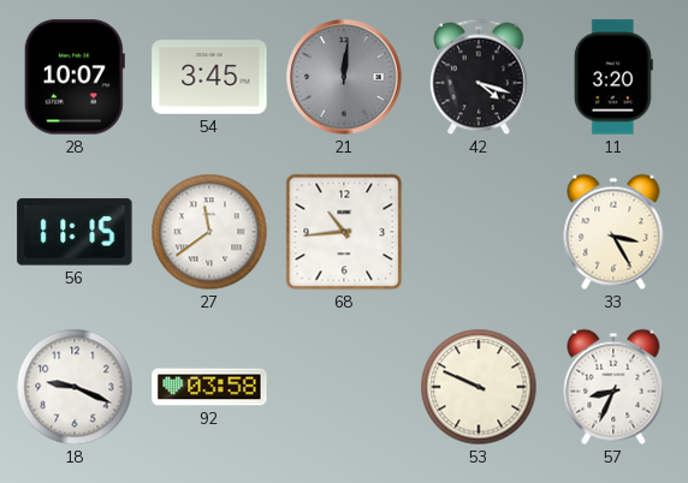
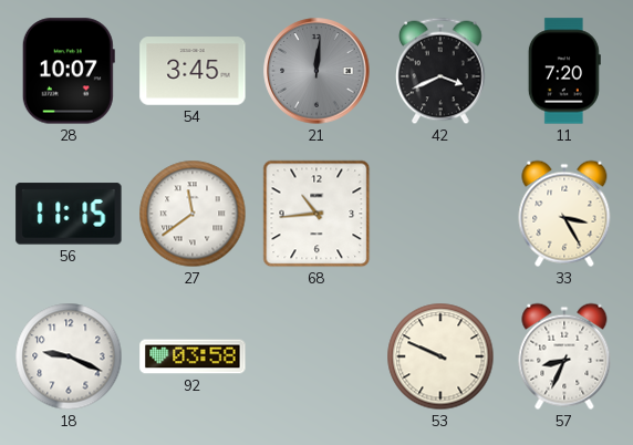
42: 4:18 -> 3:41
11: 3:20 -> 7:20
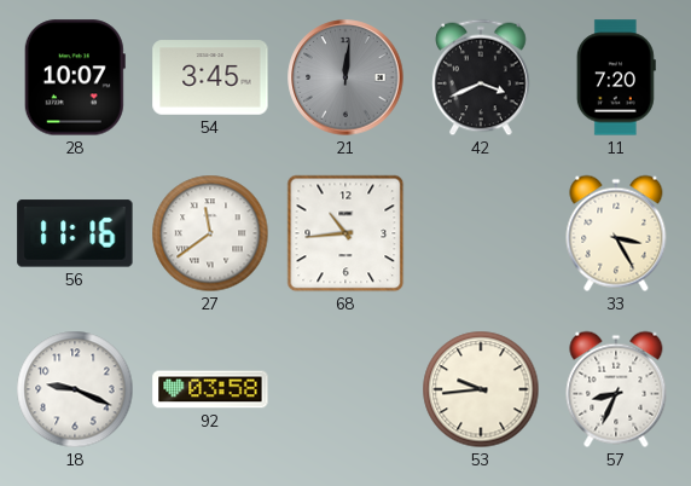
56: 11:15 -> 11:16
53: 9:49 -> 9:44
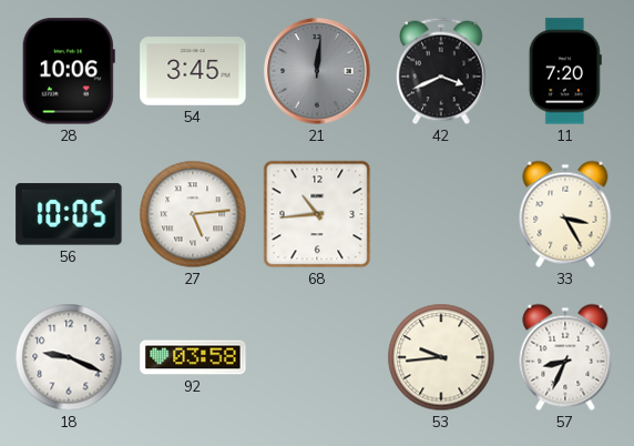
28: 10:07 -> 10:06
56: 11:16 -> 10:05
27: 11:39 -> 5:14
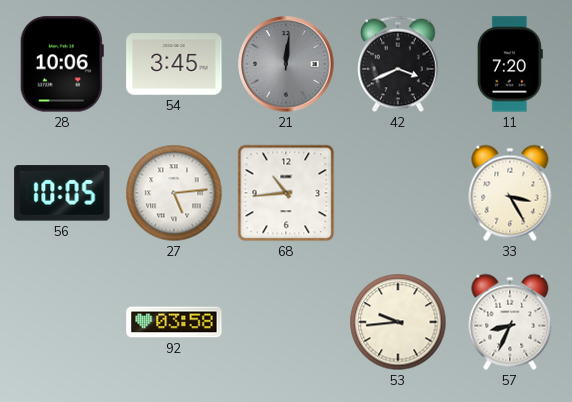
18: 9:19 -> none
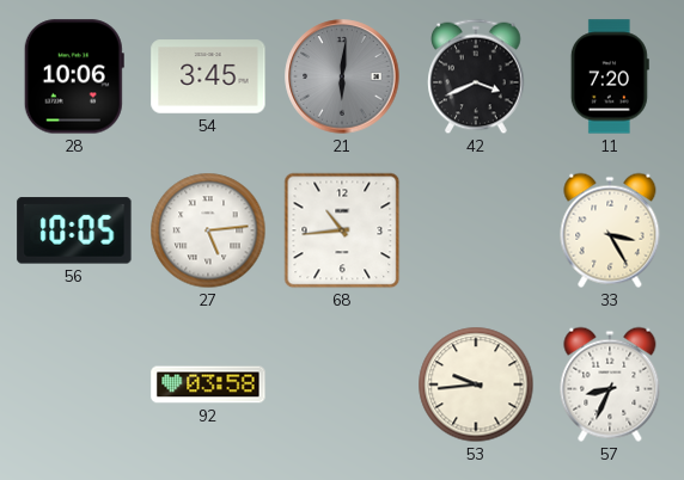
21: 12:01 -> 6:01
